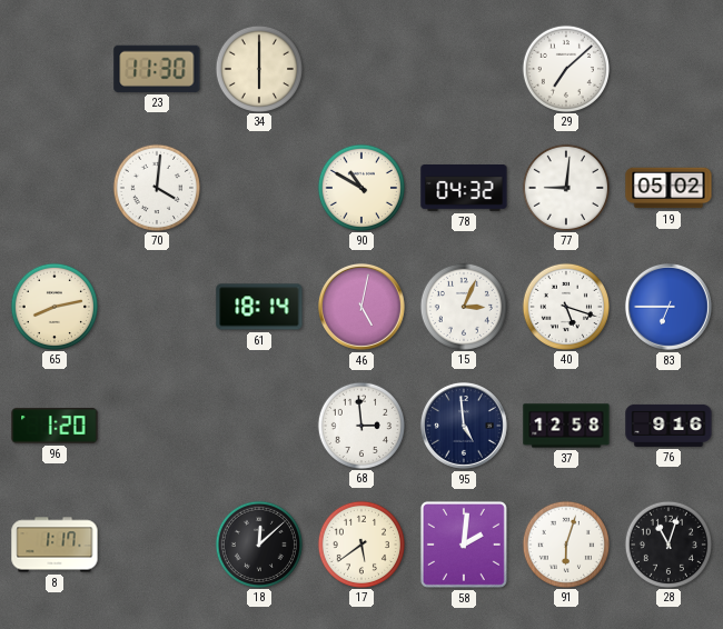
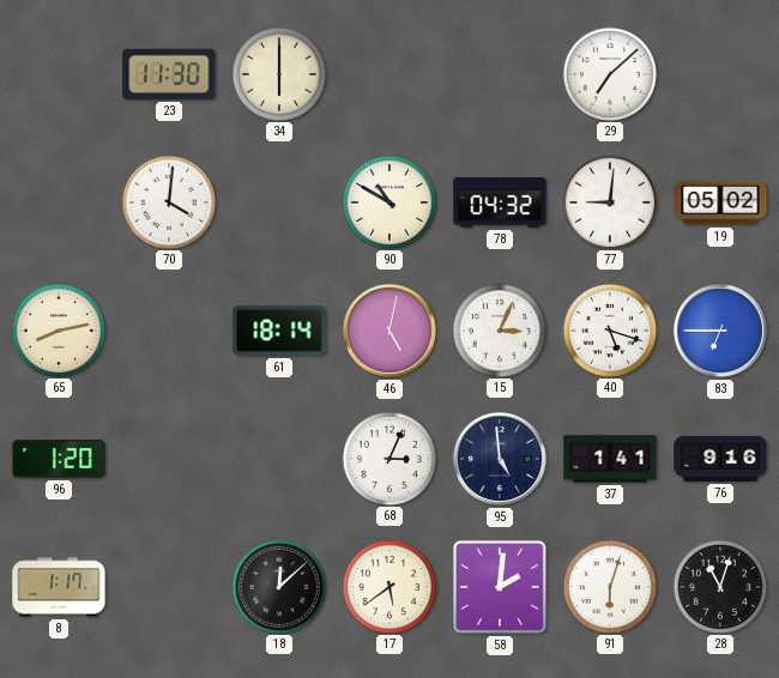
68: 2:59 -> 3:04
37: 12:58 -> 1:41
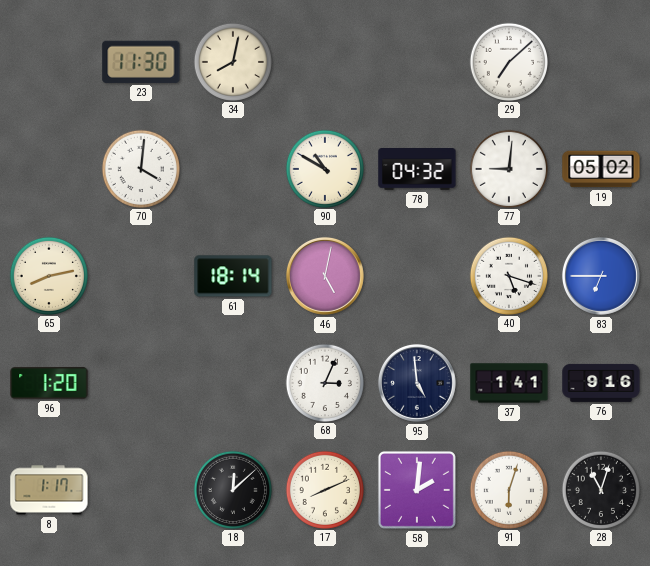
34: 6:00 -> 8:02
15: 3:04 -> none
17: 5:39 -> 8:11
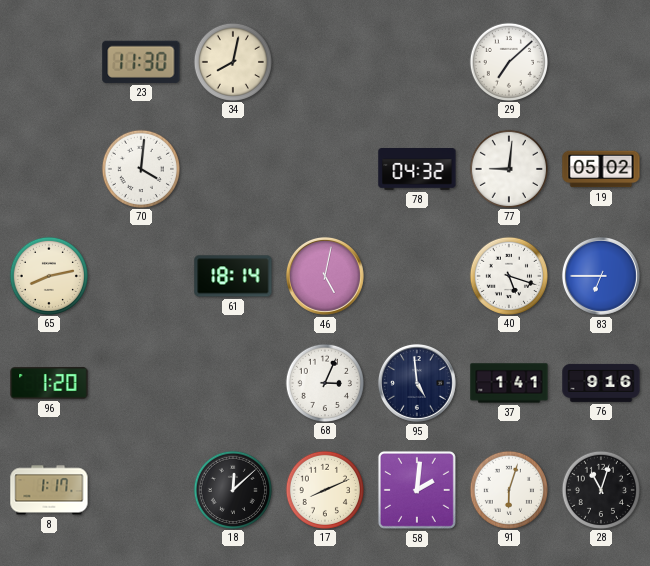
90: 10:50 -> none
